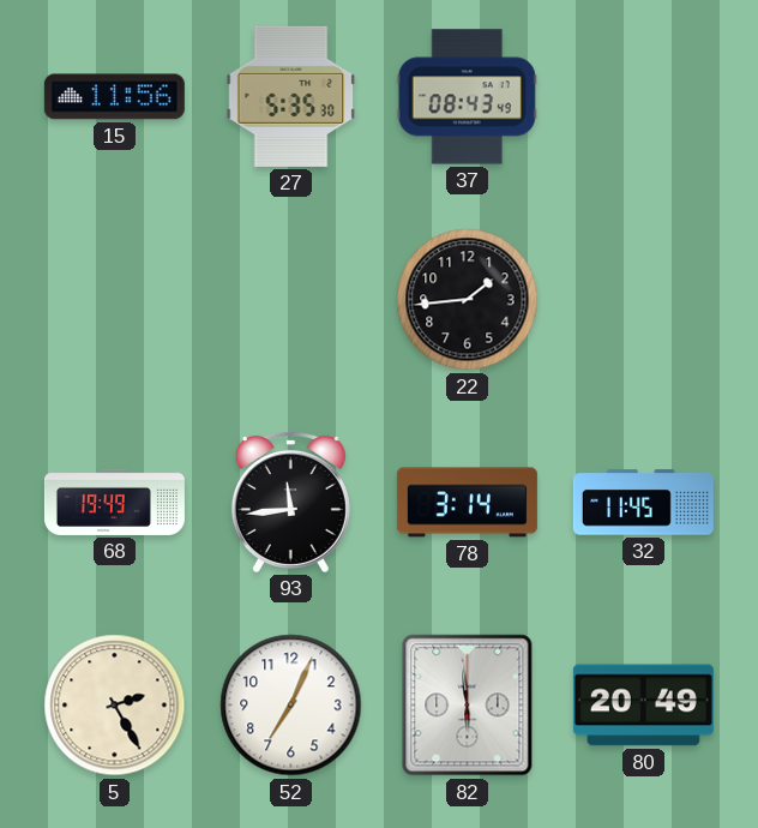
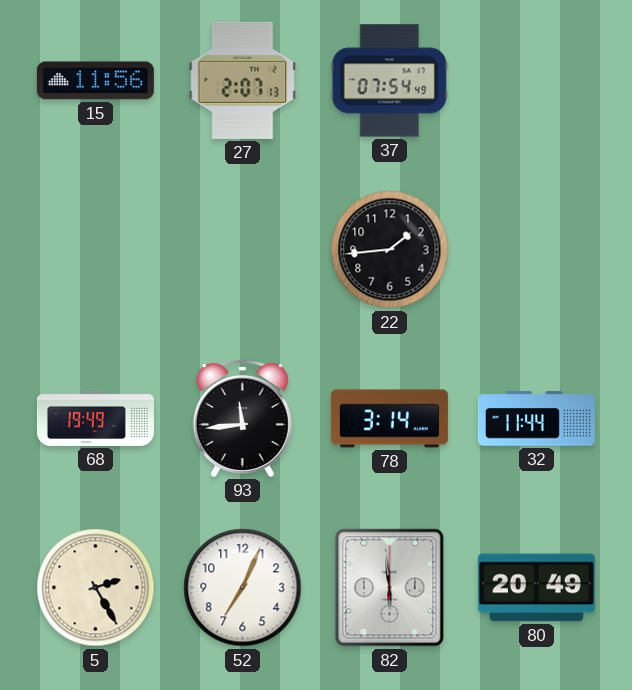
27: 5:35 -> 2:07
37: 08:43 -> 07:54
32: 11:45 -> 11:44
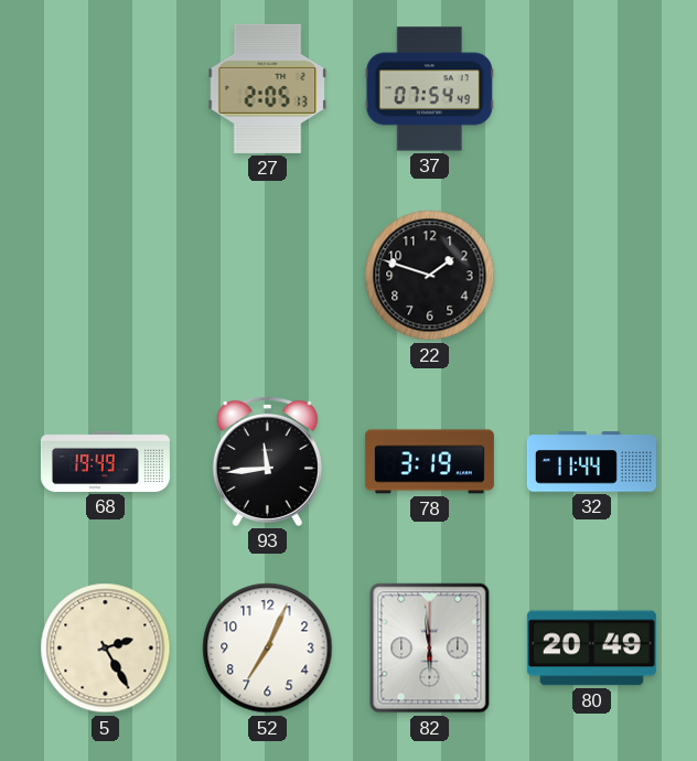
15: 11:56 -> none
27: 2:07 -> 2:05
22: 1:44 -> 1:48
78: 3:14 -> 3:19
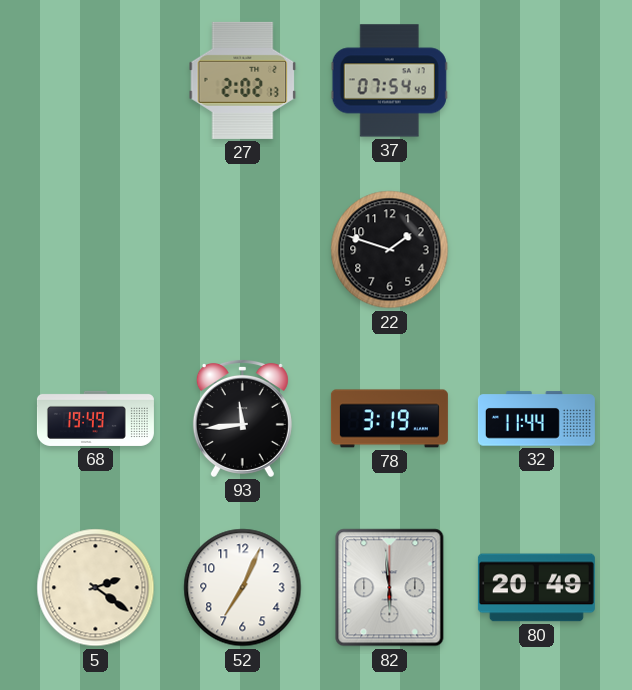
27: 2:05 -> 2:02
5: 2:25 -> 2:21
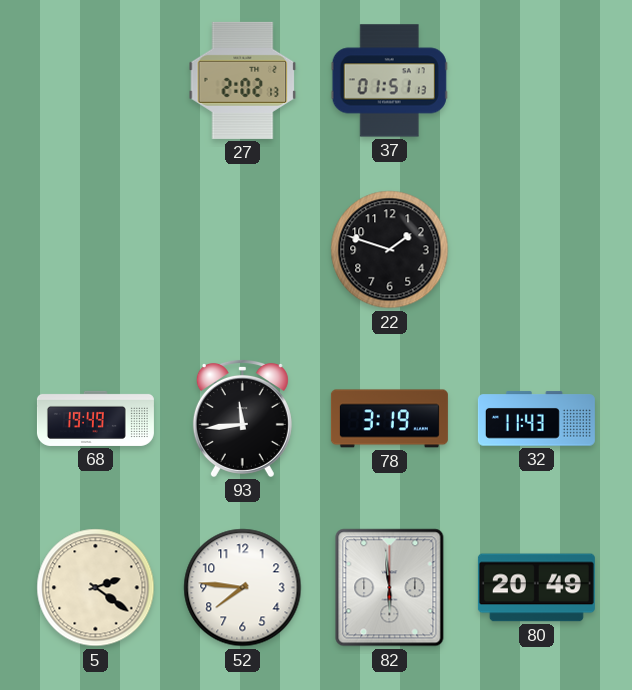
37: 07:54 -> 01:51
32: 11:44 -> 11:43
52: 7:04 -> 7:46
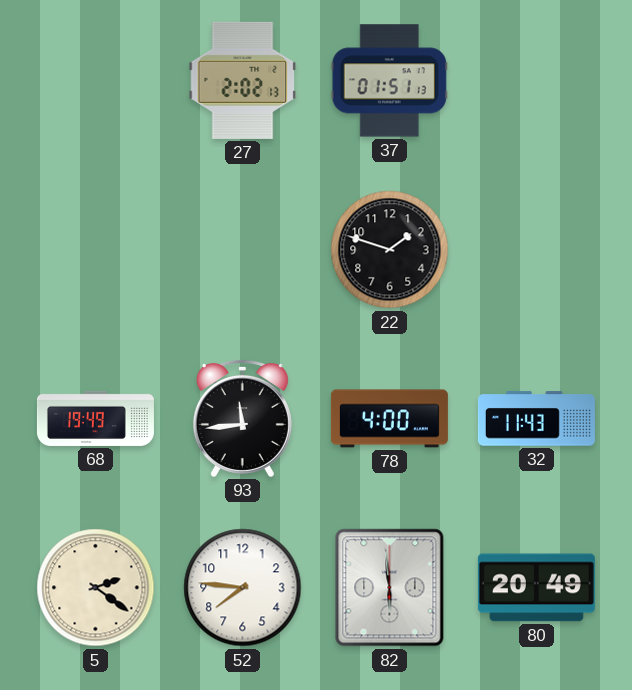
78: 3:19 -> 4:00
